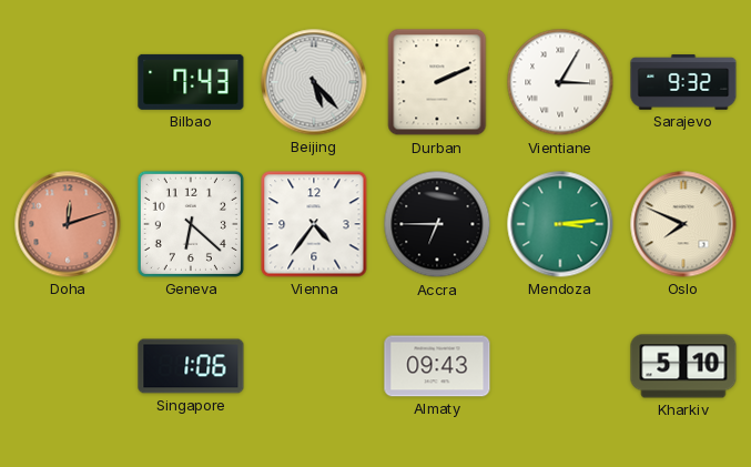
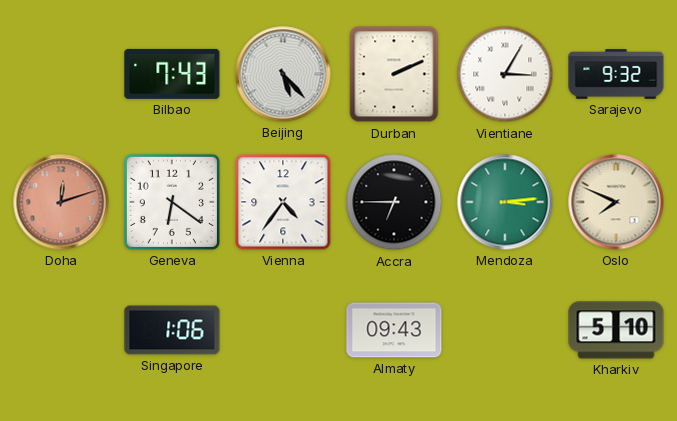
Geneva: 6:22 -> 6:21
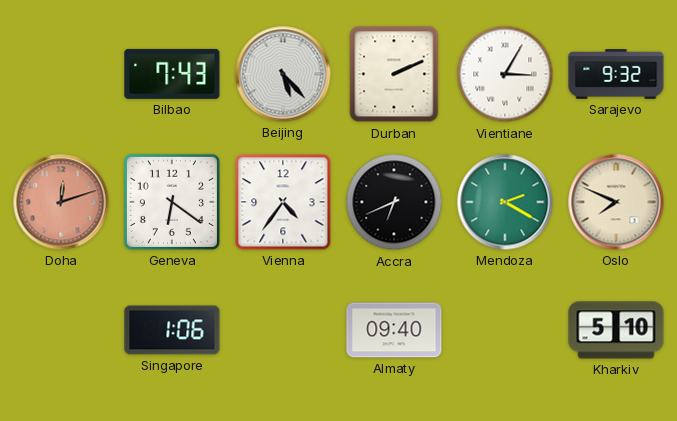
Accra: 6:45 -> 6:41
Mendoza: 3:14 -> 2:20
Almaty: 09:43 -> 09:40
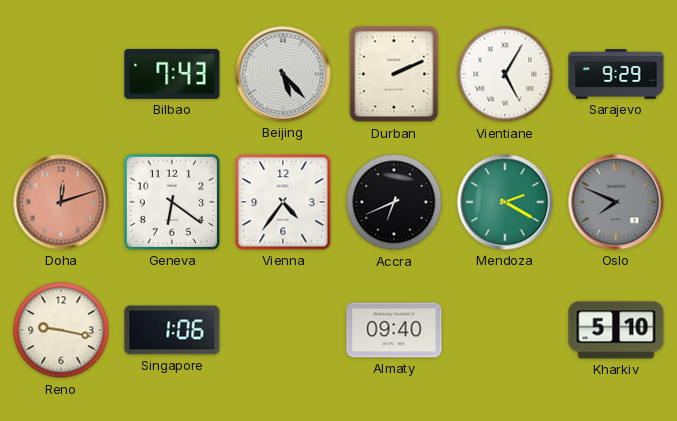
Vientiane: 3:05 -> 5:05
Sarajevo: 9:32 -> 9:29
Oslo dial: cream -> grey
Reno: none -> 9:17
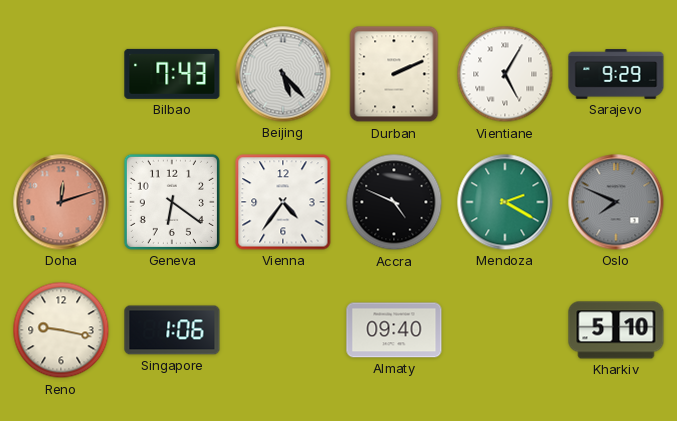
Accra: 6:41 -> 4:49
